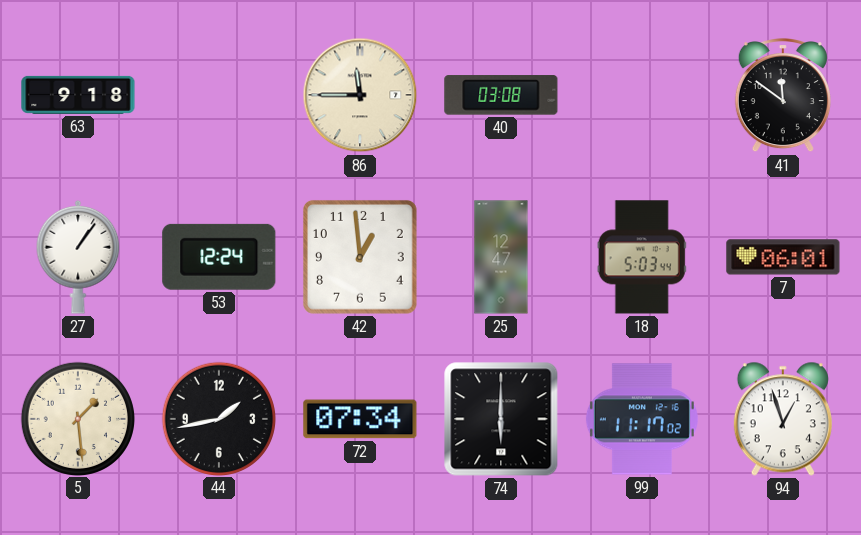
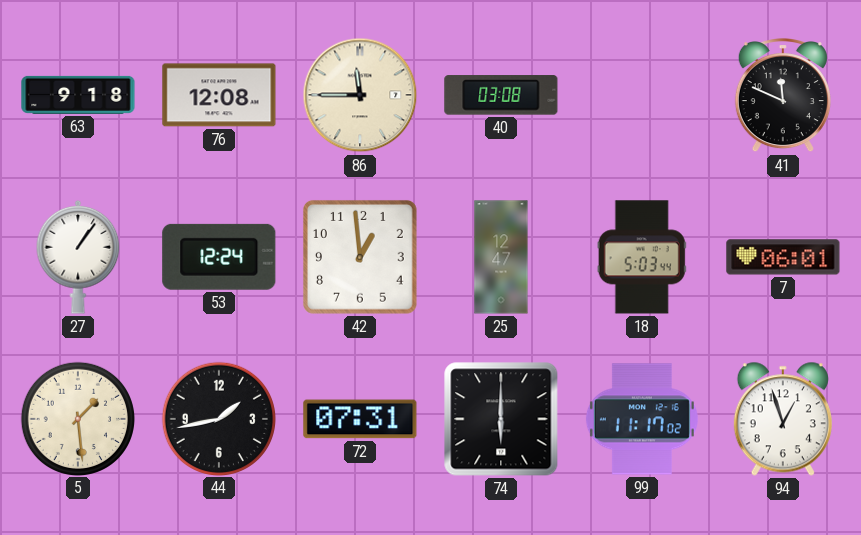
76: none -> 12:08
41: 11:51 -> 11:49
72: 07:34 -> 07:31
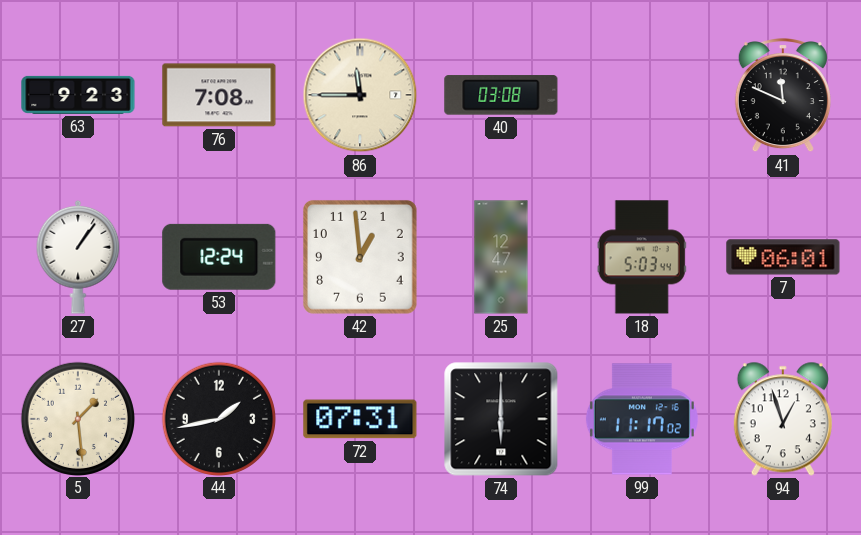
63: 9:18 -> 9:23
76: 12:08 -> 7:08
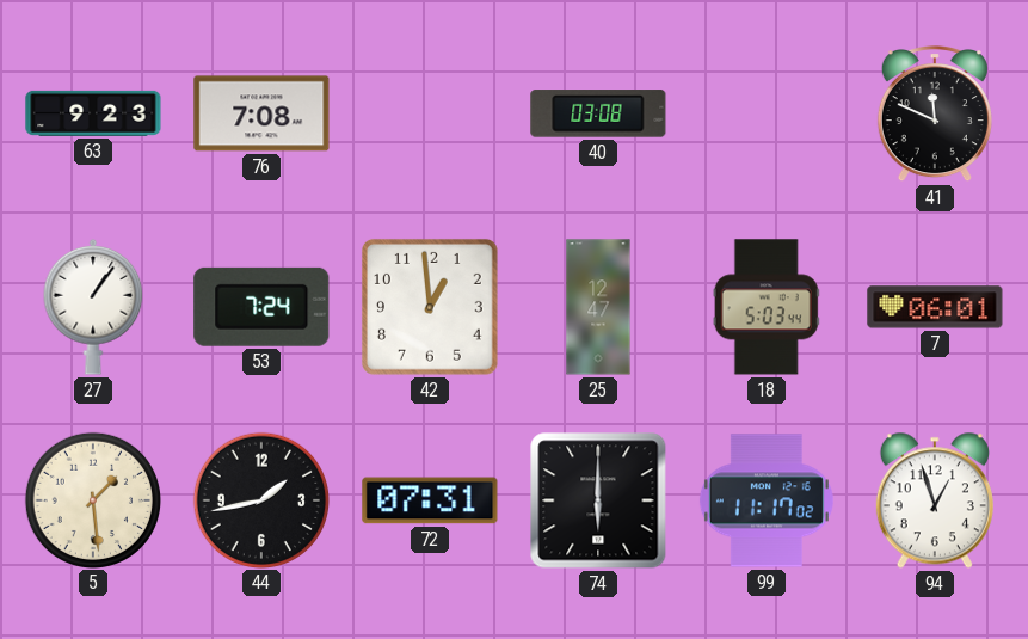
86: 11:45 -> none
53: 12:24 -> 7:24
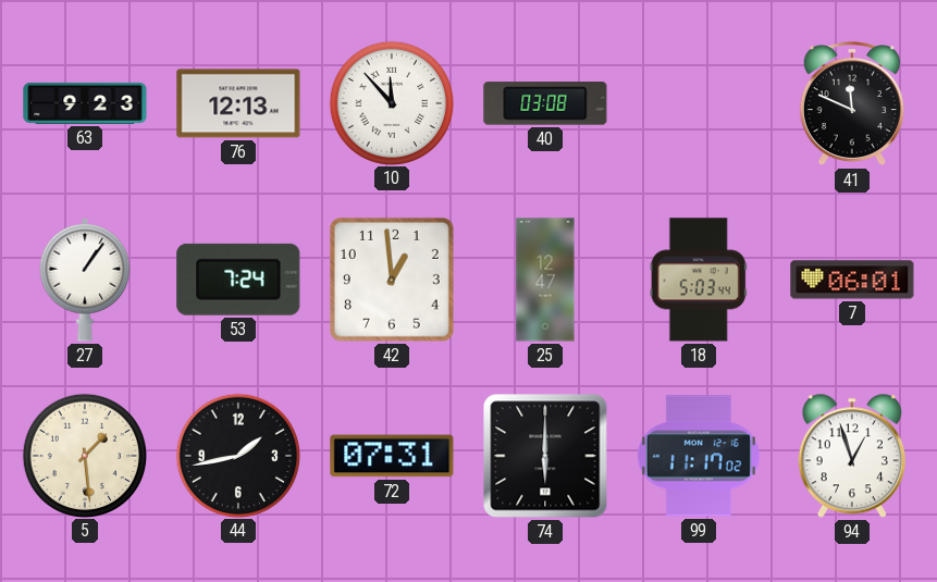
76: 7:08 -> 12:13
10: none -> 11:53
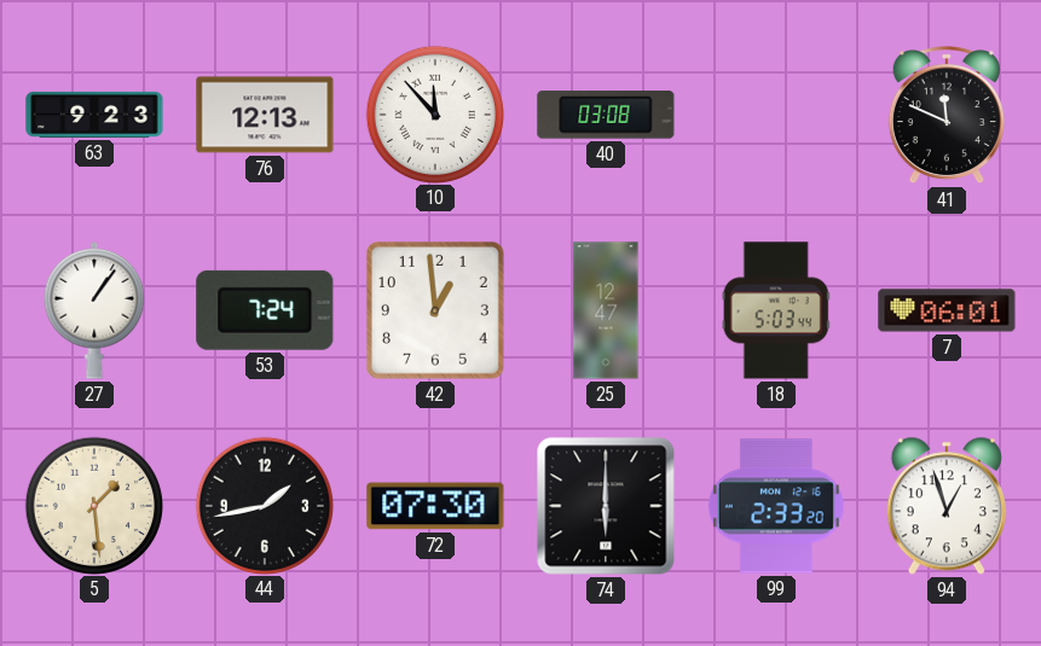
72: 07:31 -> 07:30
99: 11:17 -> 2:33
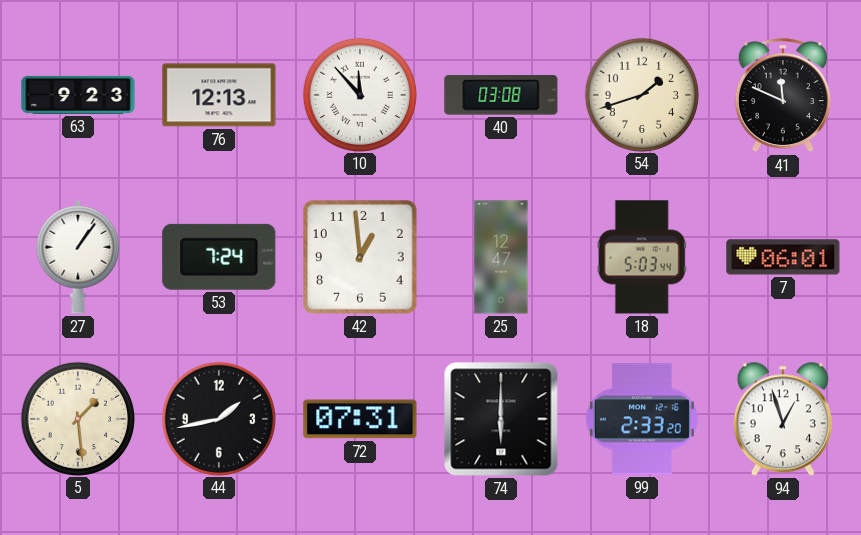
54: none -> 1:42
72: 07:30 -> 07:31
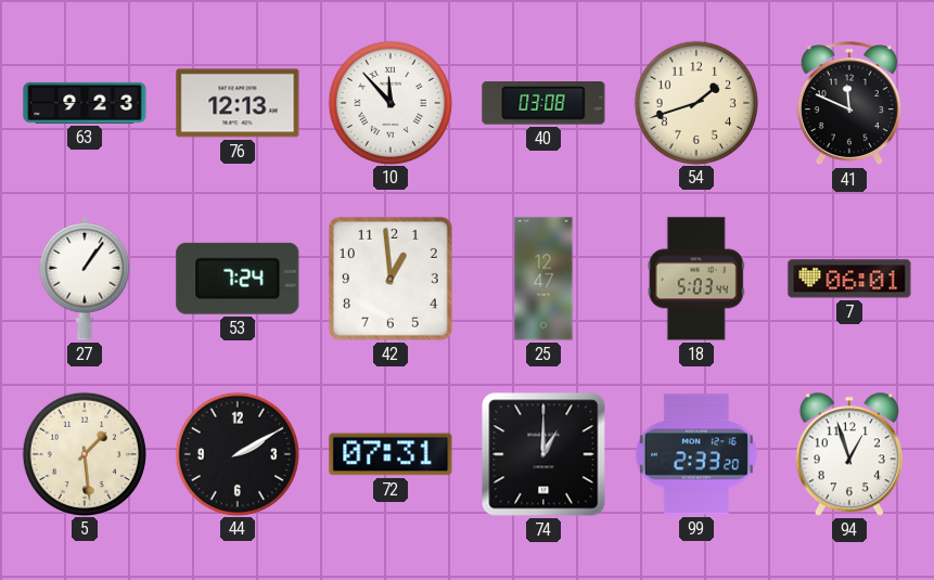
44: 1:43 -> 2:10
74: 6:00 -> 1:00
